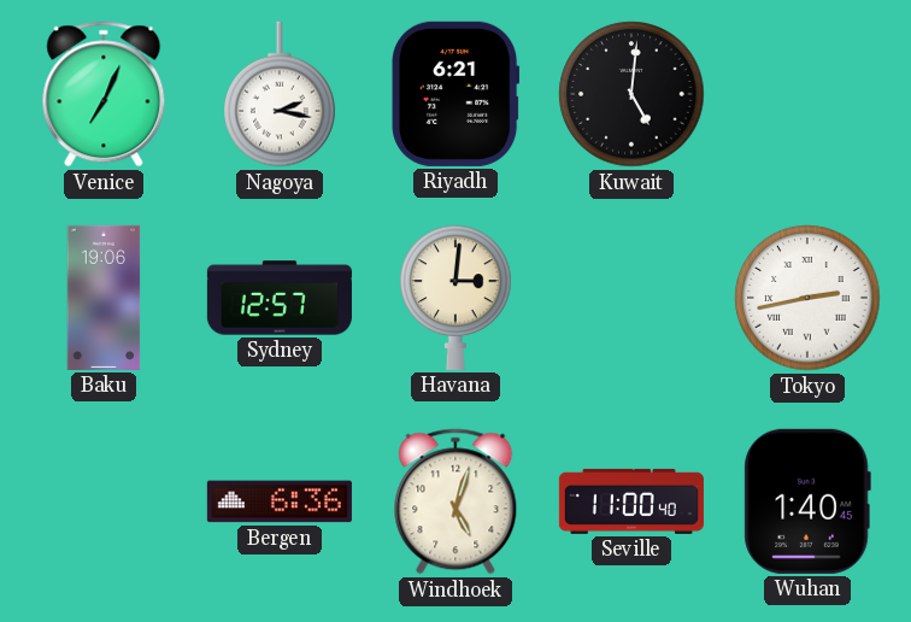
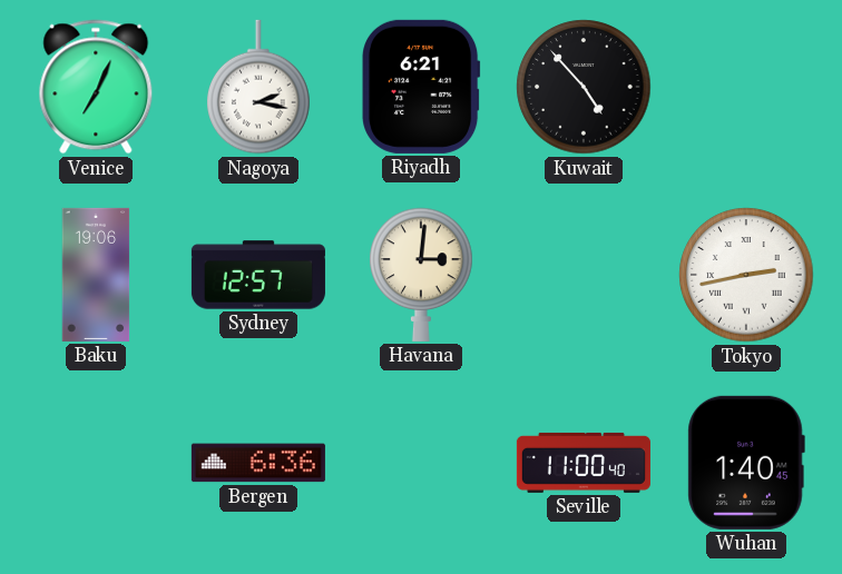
Kuwait: 5:01 -> 4:53
Windhoek: 5:03 -> none
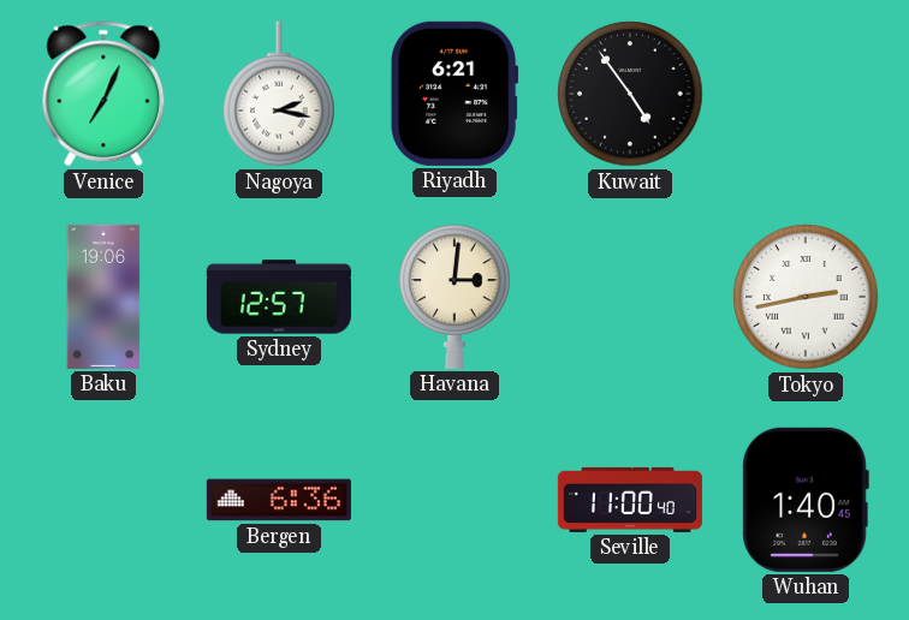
Kuwait: 4:53 -> 4:54
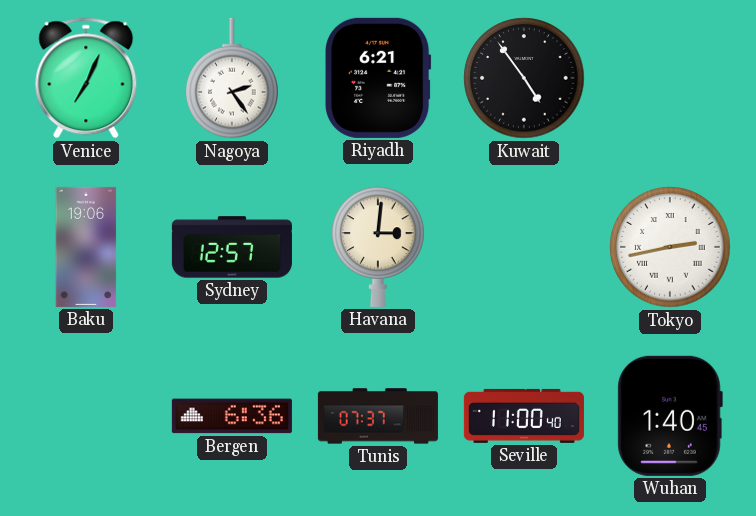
Nagoya: 2:17 -> 2:24
Tunis: none -> 07:37
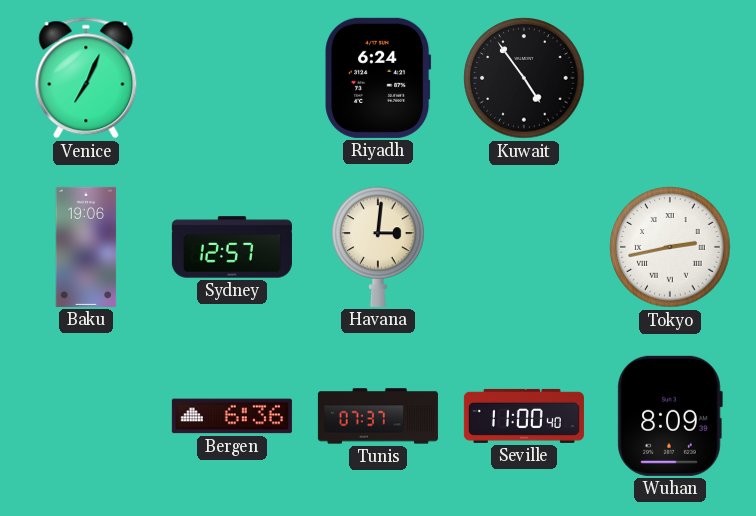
Nagoya: 2:24 -> none
Riyadh: 6:21 -> 6:24
Wuhan: 1:40 -> 8:09
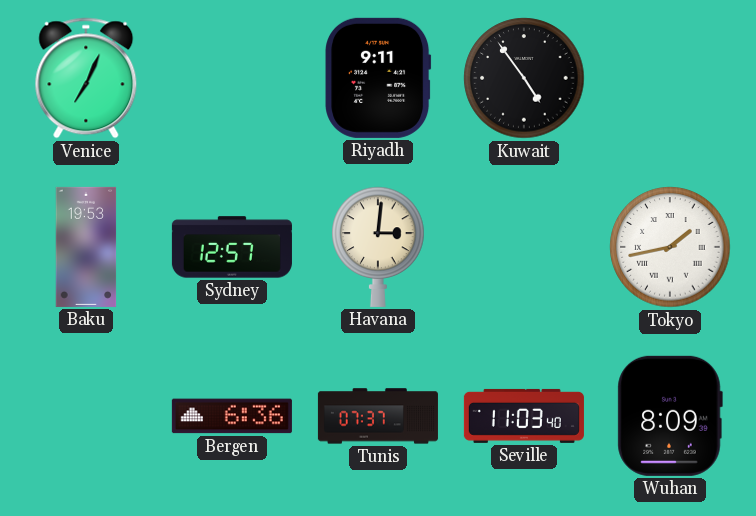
Riyadh: 6:24 -> 9:11
Baku: 19:06 -> 19:53
Tokyo: 2:43 -> 1:43
Seville: 11:00 -> 11:03
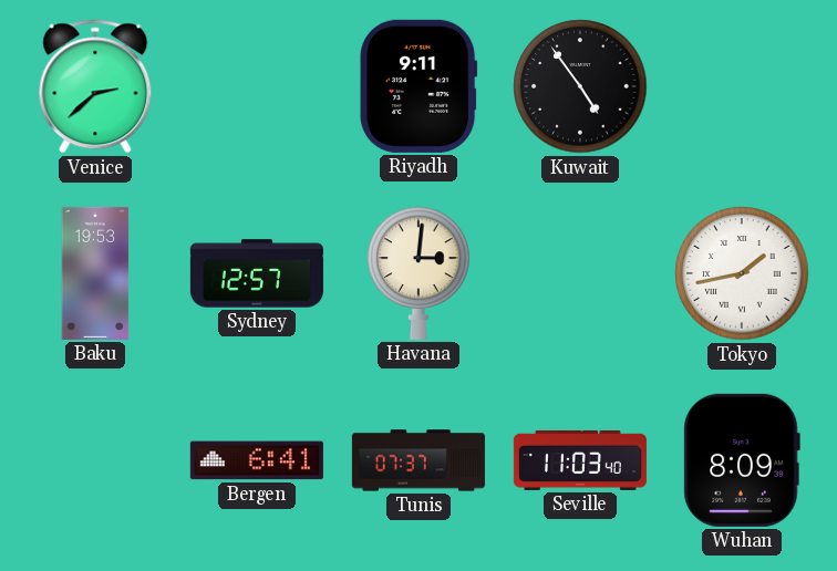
Venice: 7:04 -> 2:38
Bergen: 6:36 -> 6:41
